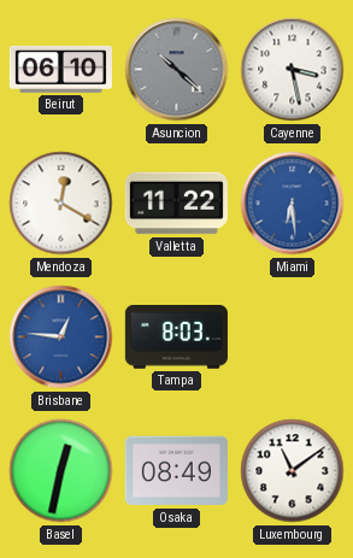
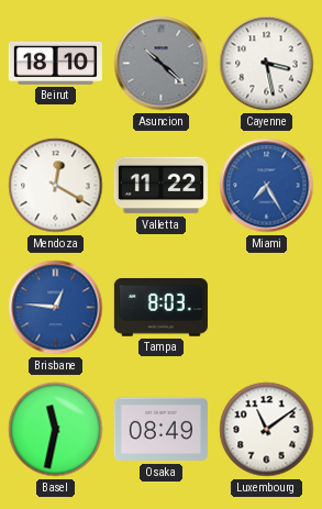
Beirut: 06:10 -> 18:10
Miami: 6:29 -> 7:25
Basel: 12:32 -> 11:32
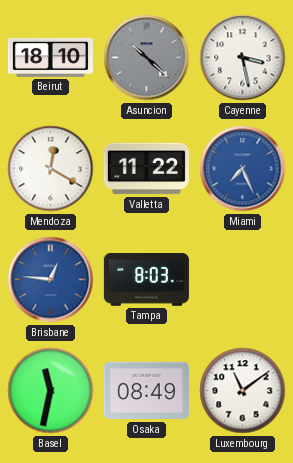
Miami: 7:25 -> 7:26
